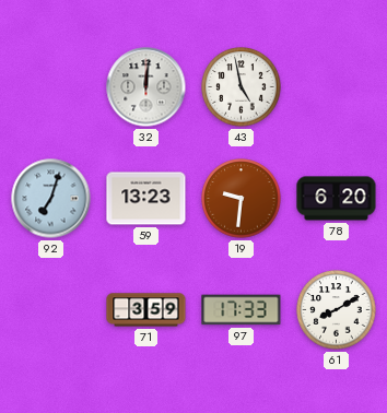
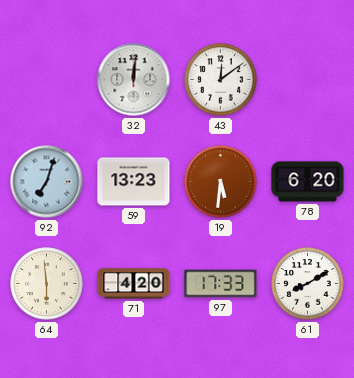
43: 4:58 -> 12:09
19: 9:31 -> 5:31
64: none -> 5:59
71: 3:59 -> 4:20
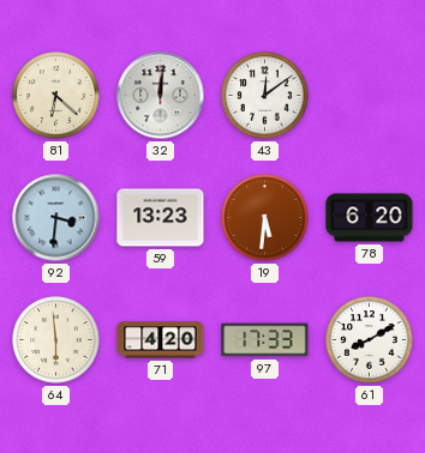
81: none -> 6:22
92: 7:03 -> 3:31
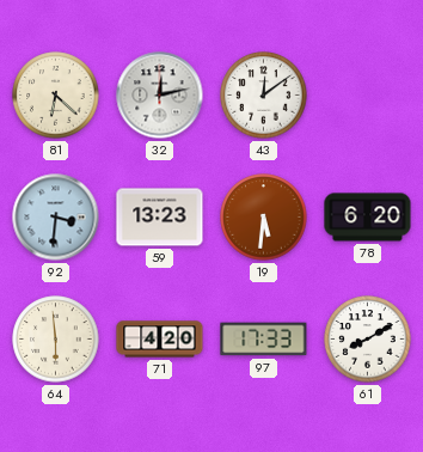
32: 12:01 -> 12:13
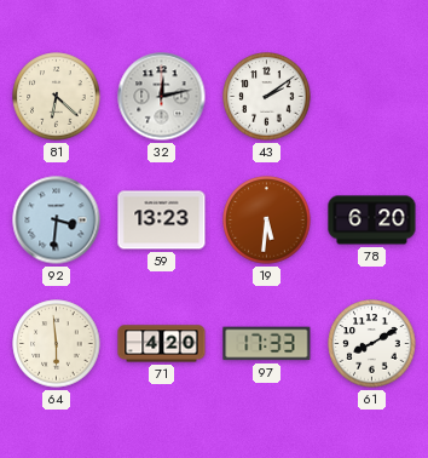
43: 12:09 -> 2:09
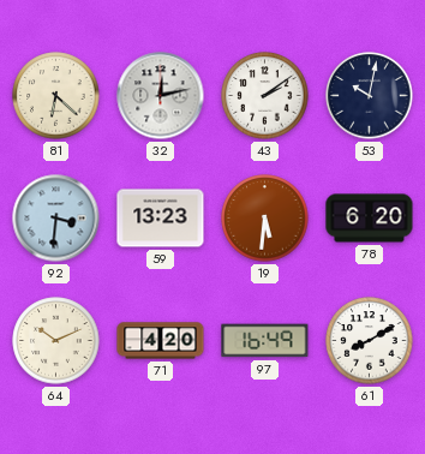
53: none -> 10:02
64: 5:59 -> 10:11
97: 17:33 -> 16:49
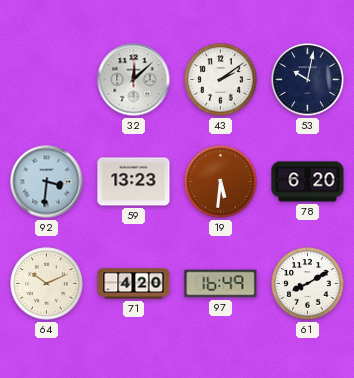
81: 6:22 -> none
32: 12:13 -> 12:08
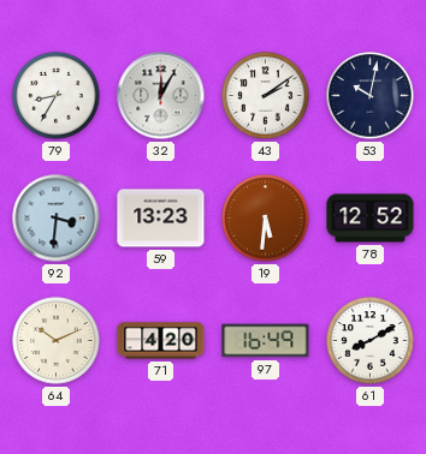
79: none -> 8:35
32: 12:08 -> 12:05
78: 6:20 -> 12:52
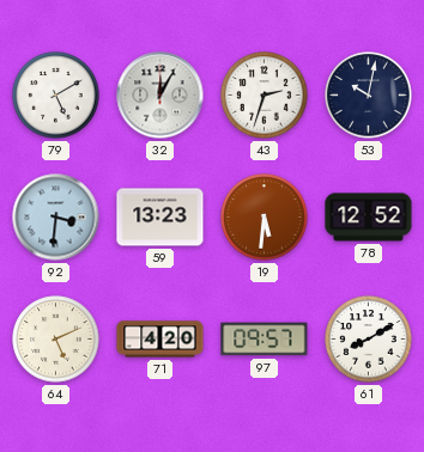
79: 8:35 -> 5:10
43: 2:09 -> 2:33
64: 10:11 -> 5:11
97: 16:49 -> 09:57
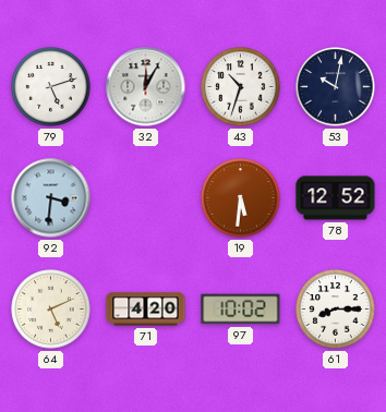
79: 5:10 -> 5:12
43: 2:33 -> 10:33
59: 13:23 -> none
97: 09:57 -> 10:02
61: 8:10 -> 8:15
